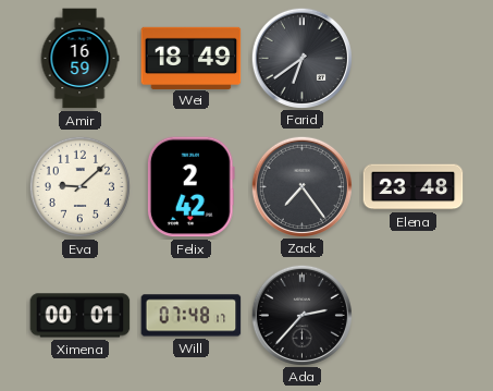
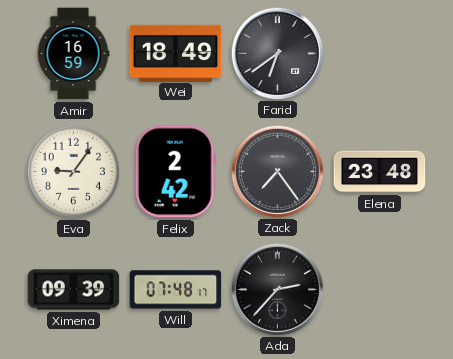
Eva: 9:08 -> 9:06
Ximena: 00:01 -> 09:39
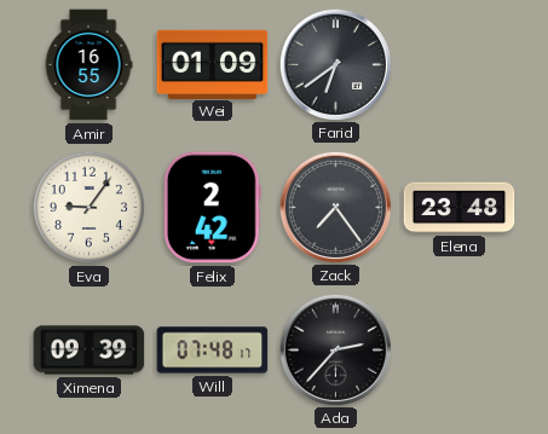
Amir: 16:59 -> 16:55
Wei: 18:49 -> 01:09
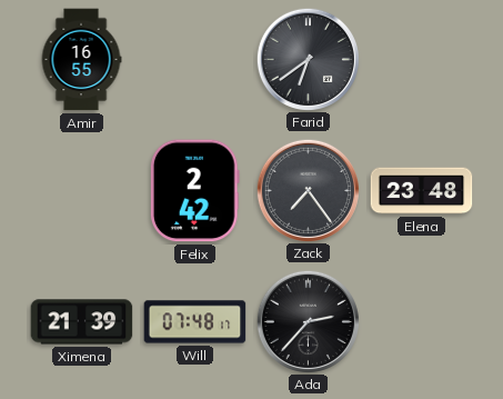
Wei: 01:09 -> none
Eva: 9:06 -> none
Ximena: 09:39 -> 21:39
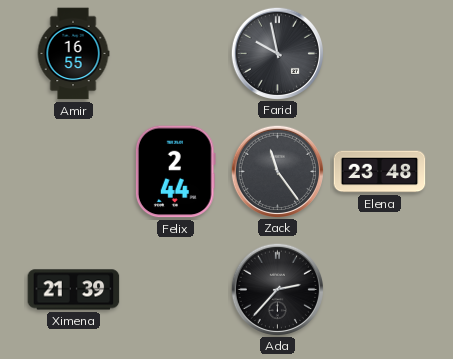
Farid: 6:39 -> 9:58
Felix: 2:42 -> 2:44
Zack: 7:24 -> 11:24
Will: 07:48 -> none
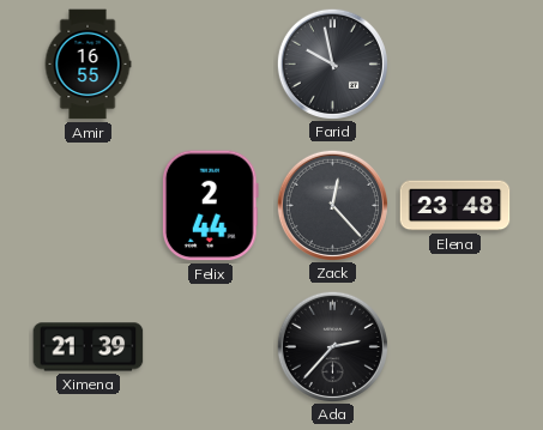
Zack: 11:24 -> 12:23
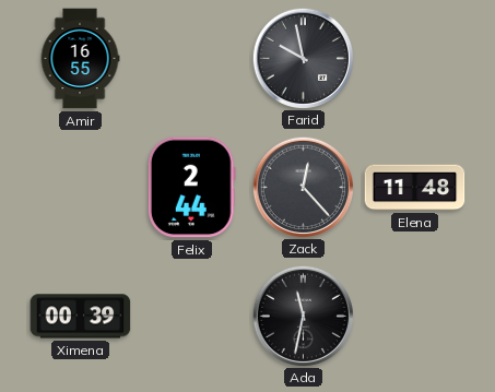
Elena: 23:48 -> 11:48
Ximena: 21:39 -> 00:39
Ada: 2:37 -> 11:32
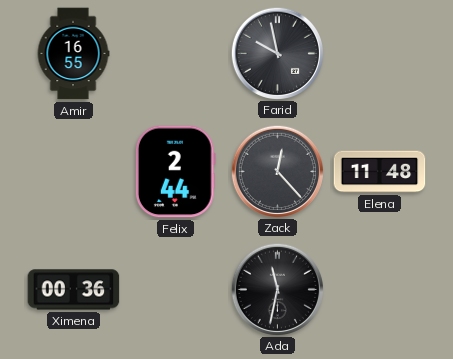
Ximena: 00:39 -> 00:36
